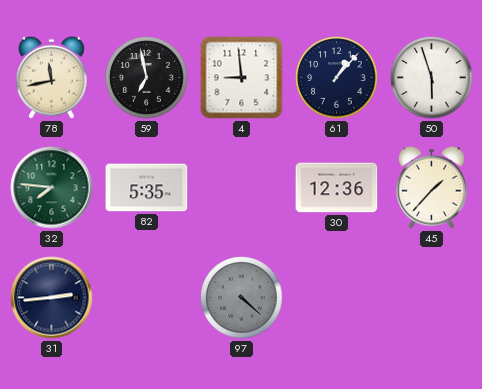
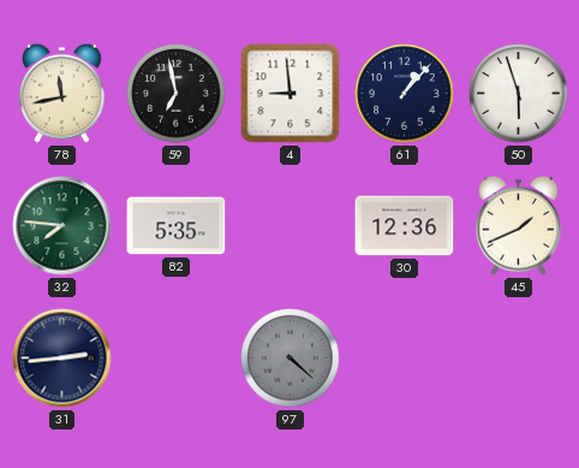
45: 1:37 -> 1:41
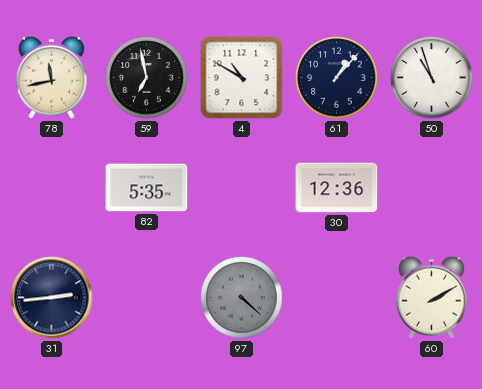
4: 8:59 -> 10:50
50: 5:57 -> 10:57
32: 7:46 -> none
45: 1:41 -> none
60: none -> 2:10
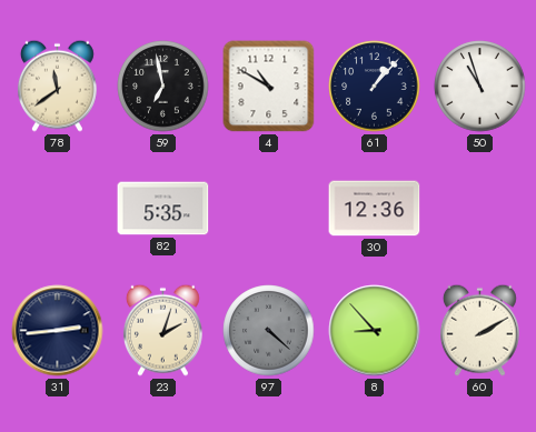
78: 11:43 -> 11:39
23: none -> 2:03
8: none -> 8:53
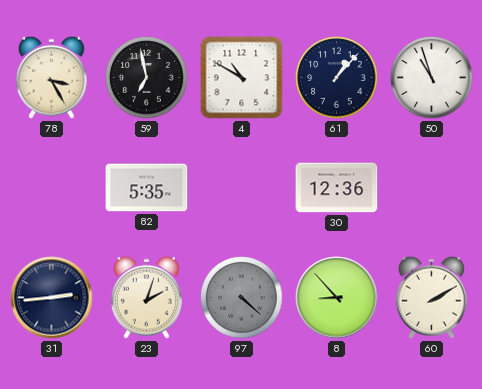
78: 11:39 -> 3:25
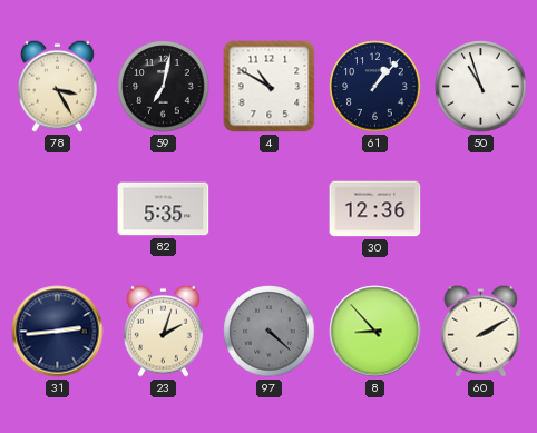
59: 6:58 -> 7:02
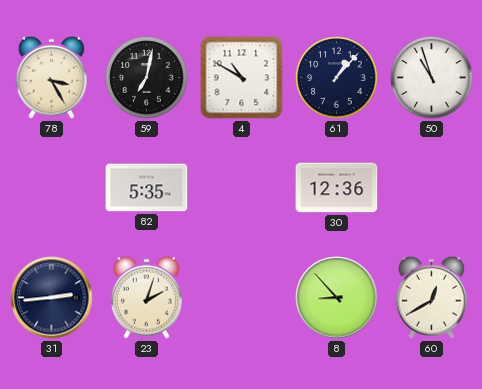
97: 4:22 -> none
60: 2:10 -> 12:40
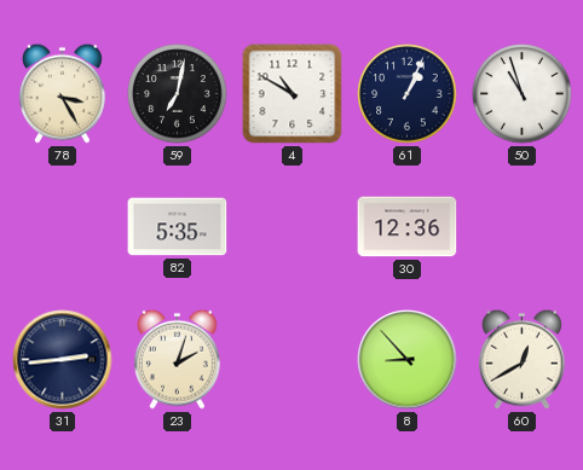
61: 1:07 -> 1:04
